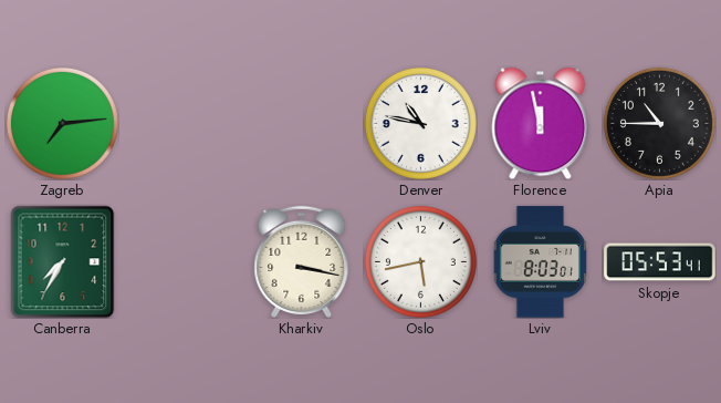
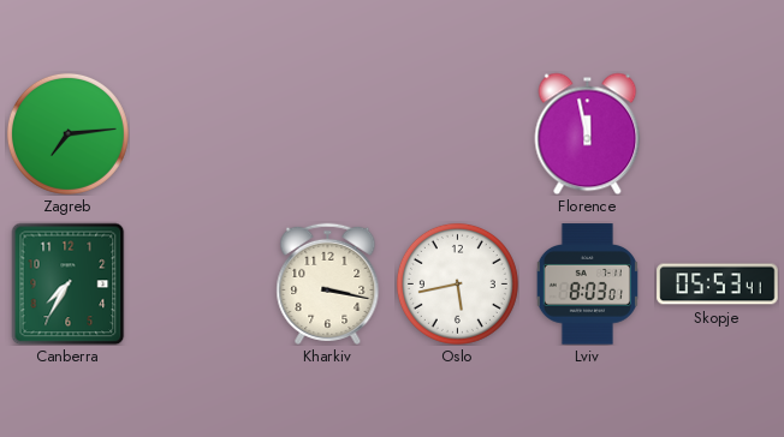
Denver: 10:47 -> none
Apia: 10:45 -> none
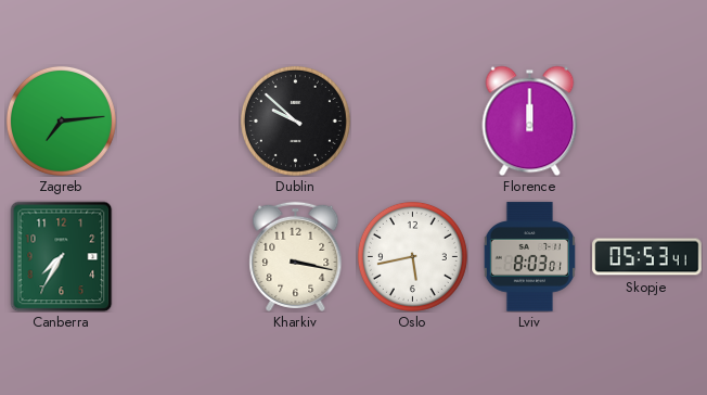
Dublin: none -> 9:52
Florence: 11:58 -> 12:00
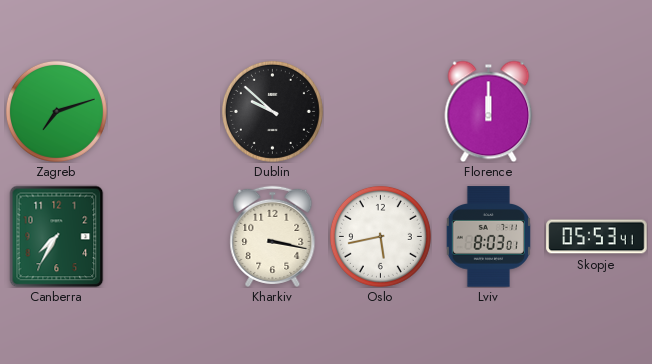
Zagreb: 7:14 -> 7:12
